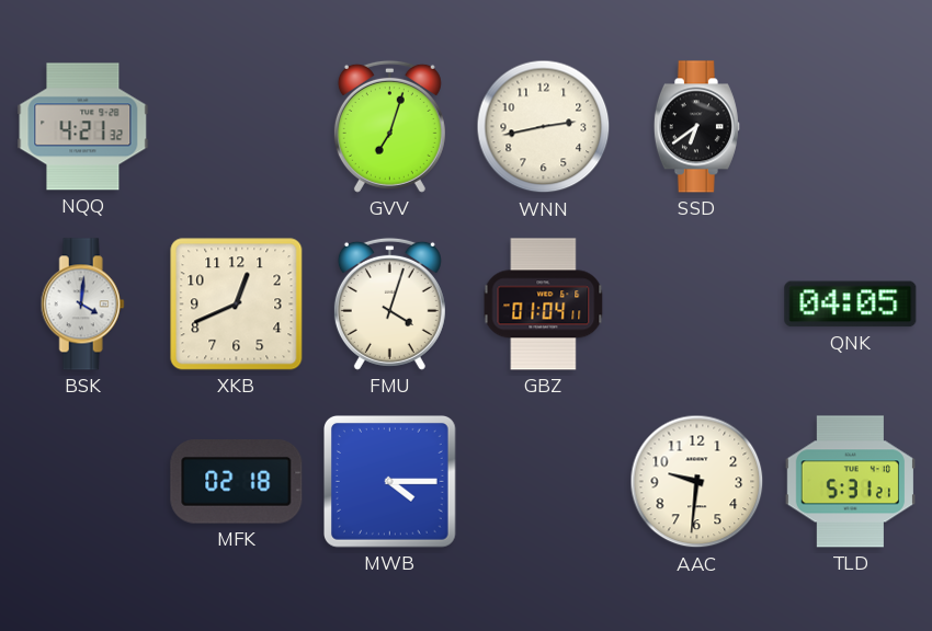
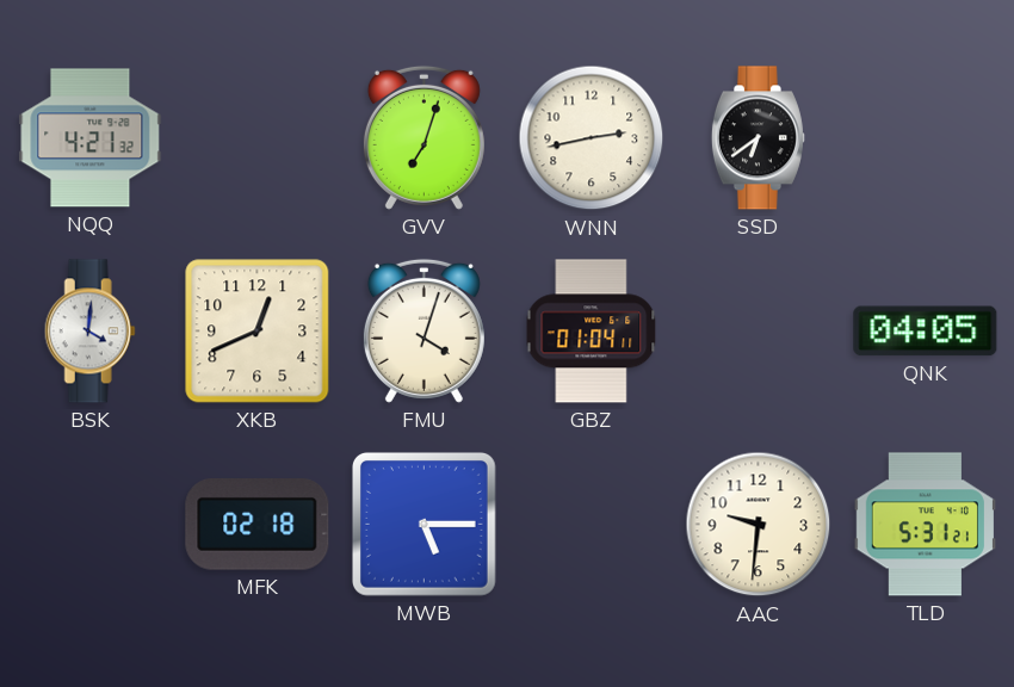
MWB: 4:15 -> 5:15
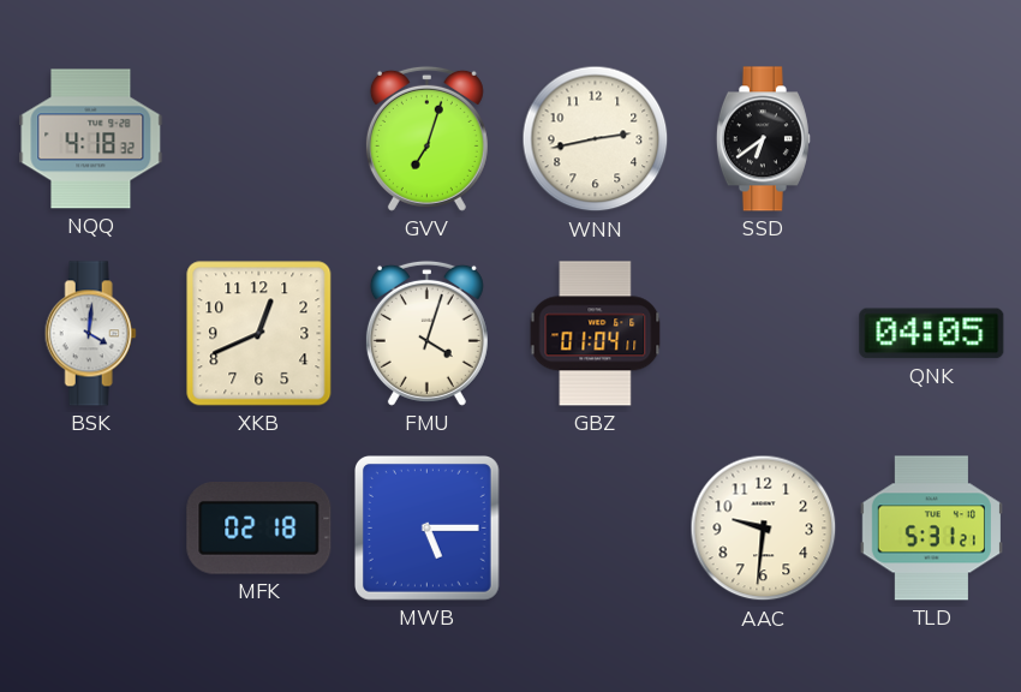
NQQ: 4:21 -> 4:18
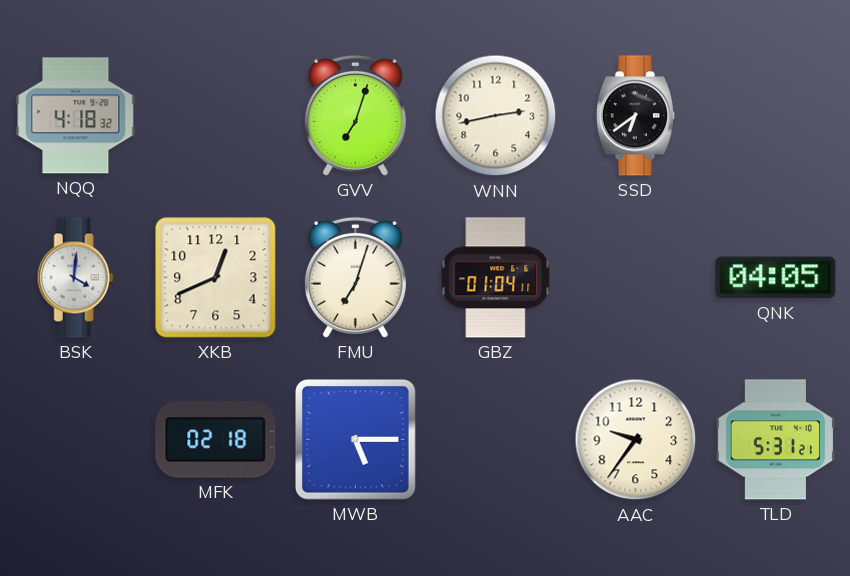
FMU: 4:03 -> 7:03
AAC: 9:31 -> 9:36
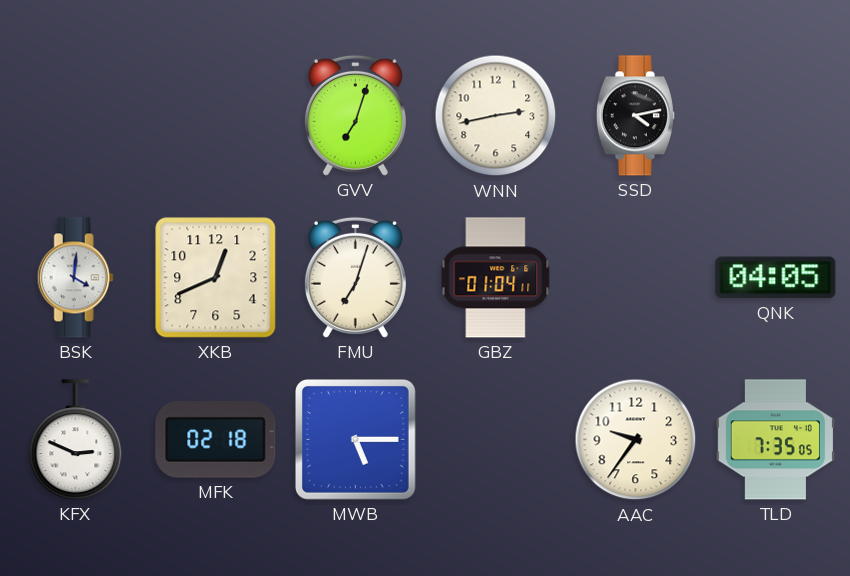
NQQ: 4:18 -> none
SSD: 6:39 -> 4:13
KFX: none -> 2:49
TLD: 5:31 -> 7:35
